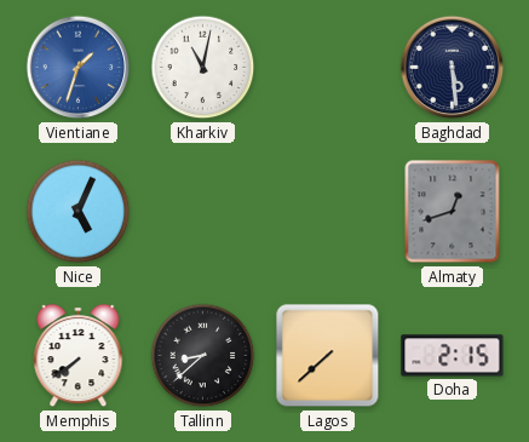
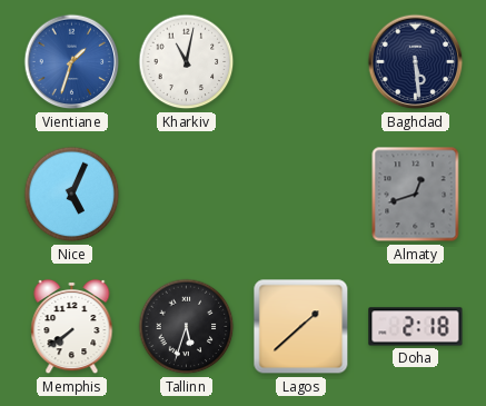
Tallinn: 8:38 -> 5:33
Lagos: 7:38 -> 1:38
Doha: 2:15 -> 2:18
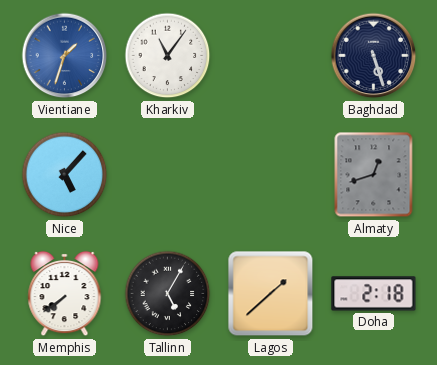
Kharkiv: 11:02 -> 11:06
Baghdad: 5:29 -> 5:27
Nice: 5:04 -> 5:07
Tallinn: 5:33 -> 5:05
